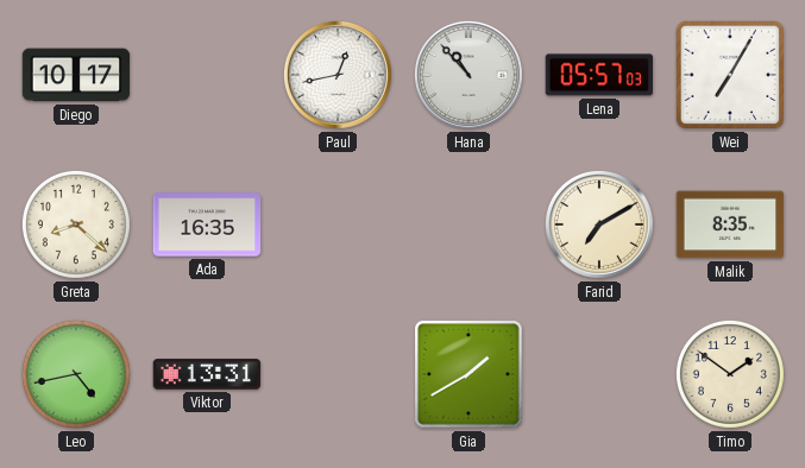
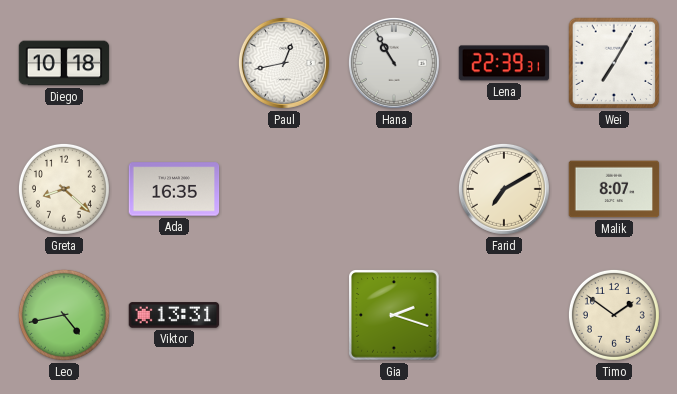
Diego: 10:17 -> 10:18
Hana: 10:53 -> 10:55
Lena: 05:57 -> 22:39
Malik: 8:35 -> 8:07
Gia: 1:40 -> 2:18
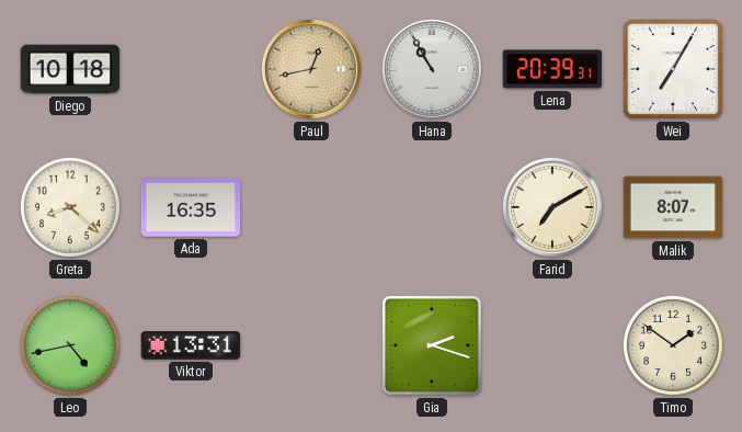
Paul dial: white -> champagne
Lena: 22:39 -> 20:39
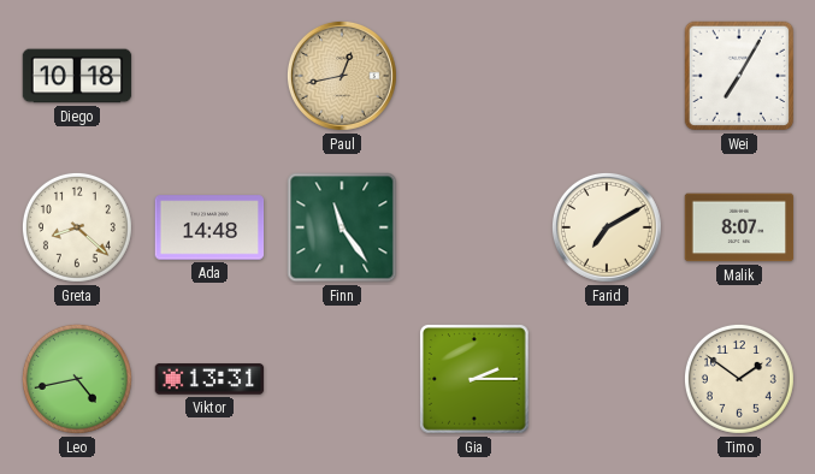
Hana: 10:55 -> none
Lena: 20:39 -> none
Ada: 16:35 -> 14:48
Finn: none -> 11:24
Gia: 2:18 -> 2:15
